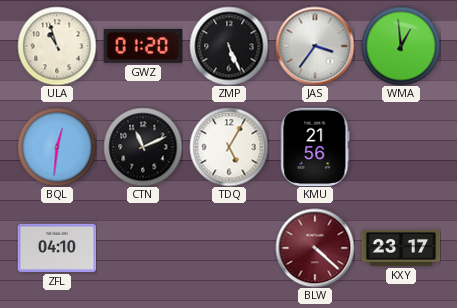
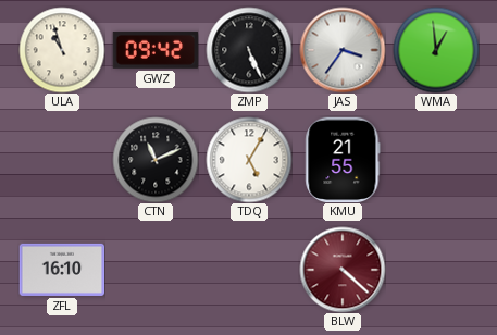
GWZ: 01:20 -> 09:42
BQL: 12:31 -> none
KMU: 21:56 -> 21:55
ZFL: 04:10 -> 16:10
KXY: 23:17 -> none
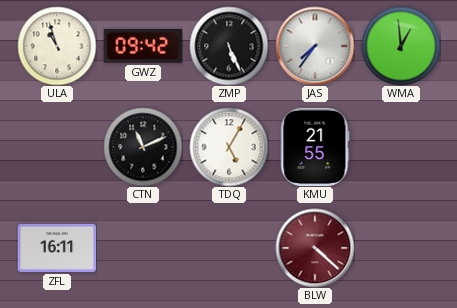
JAS: 3:36 -> 7:36
ZFL: 16:10 -> 16:11
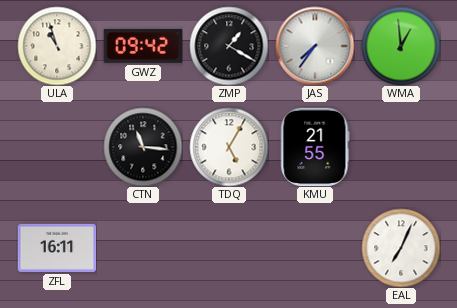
ZMP: 5:26 -> 1:20
CTN: 11:11 -> 11:16
BLW: 4:22 -> none
EAL: none -> 7:04
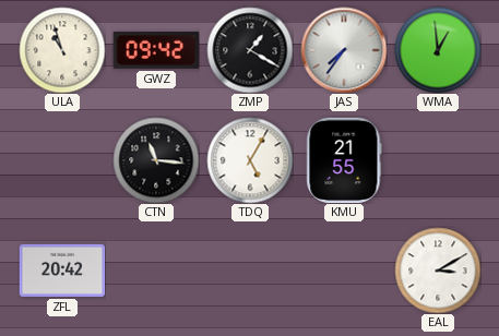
ZFL: 16:11 -> 20:42
EAL: 7:04 -> 3:10
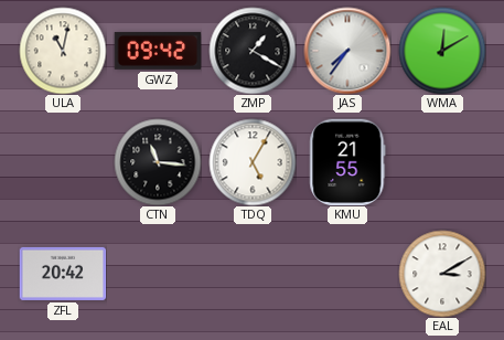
ULA: 10:57 -> 11:02
WMA: 12:59 -> 12:10
